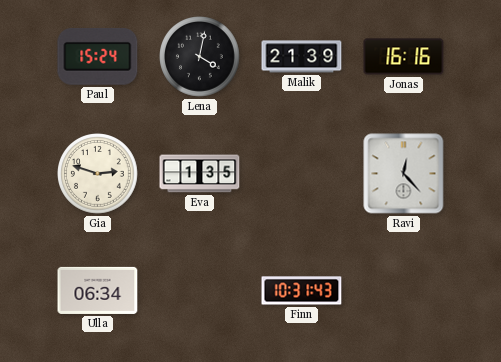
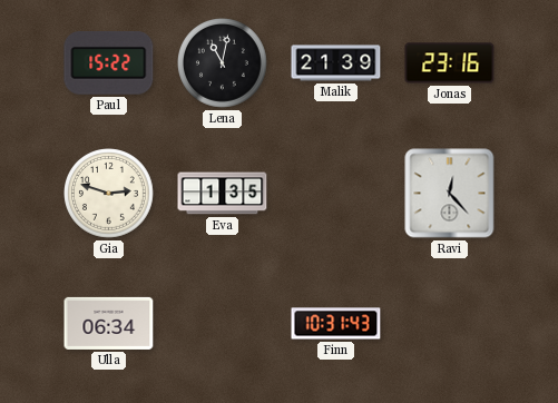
Paul: 15:24 -> 15:22
Lena: 4:02 -> 11:02
Jonas: 16:16 -> 23:16
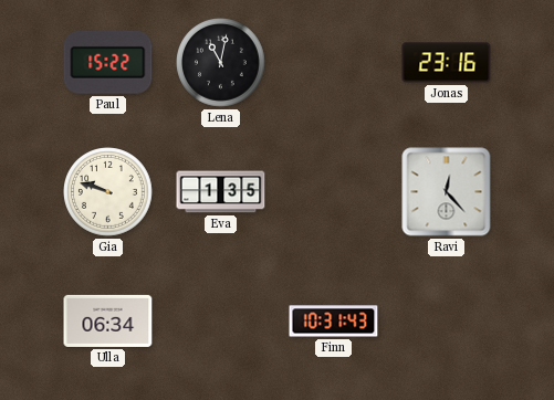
Malik: 21:39 -> none
Gia: 2:48 -> 9:48
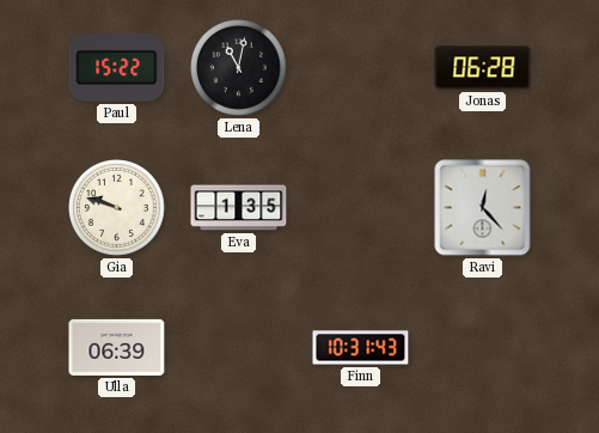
Jonas: 23:16 -> 06:28
Ulla: 06:34 -> 06:39
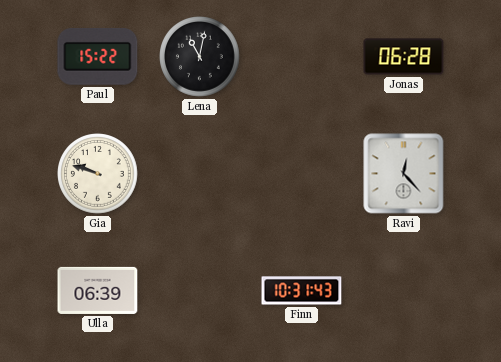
Eva: 1:35 -> none
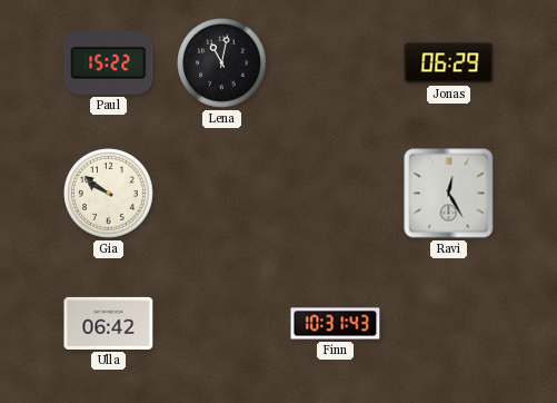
Jonas: 06:28 -> 06:29
Gia: 9:48 -> 9:51
Ravi: 12:23 -> 12:25
Ulla: 06:39 -> 06:42
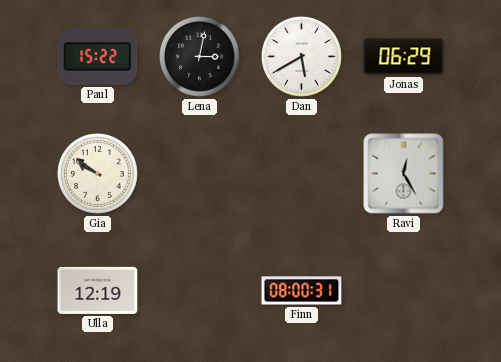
Lena: 11:02 -> 3:02
Dan: none -> 5:40
Ulla: 06:42 -> 12:19
Finn: 10:31 -> 08:00
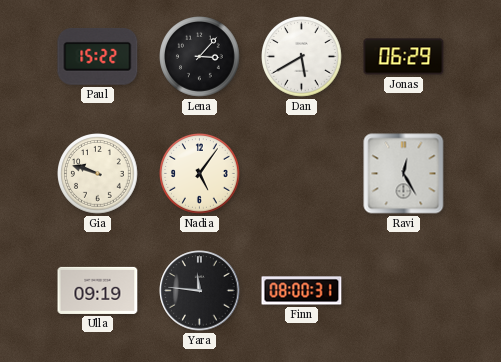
Lena: 3:02 -> 3:07
Gia: 9:51 -> 9:48
Nadia: none -> 5:06
Ulla: 12:19 -> 09:19
Yara: none -> 11:46
